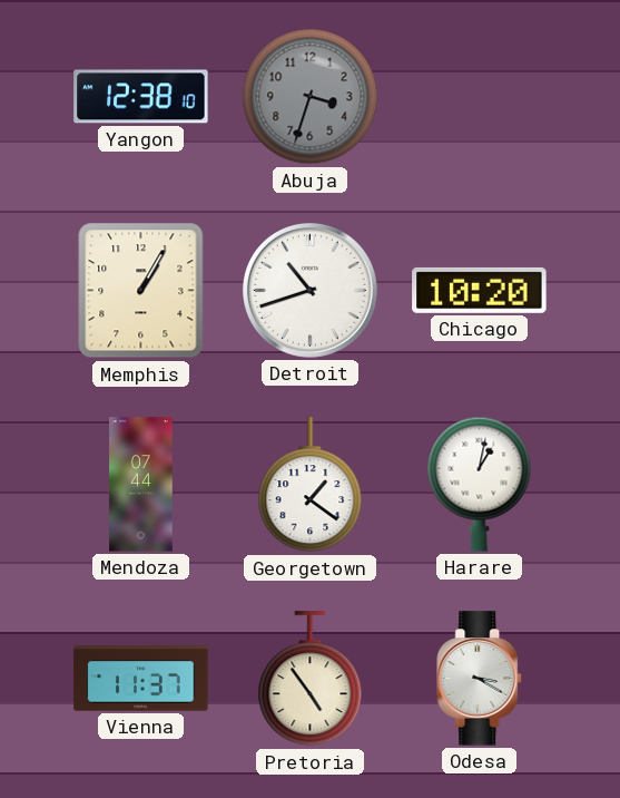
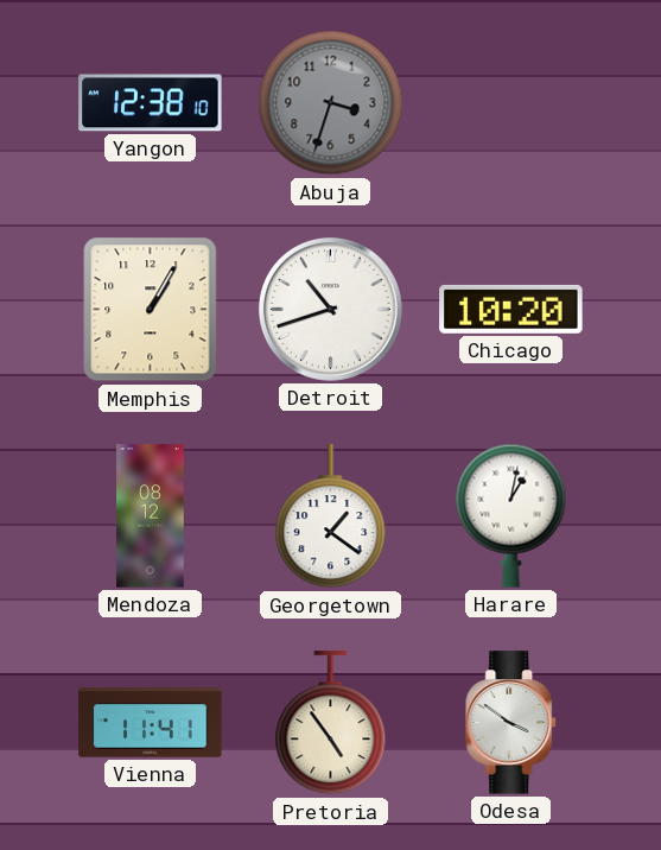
Mendoza: 07:44 -> 08:12
Vienna: 11:37 -> 11:41
Odesa: 3:20 -> 3:51
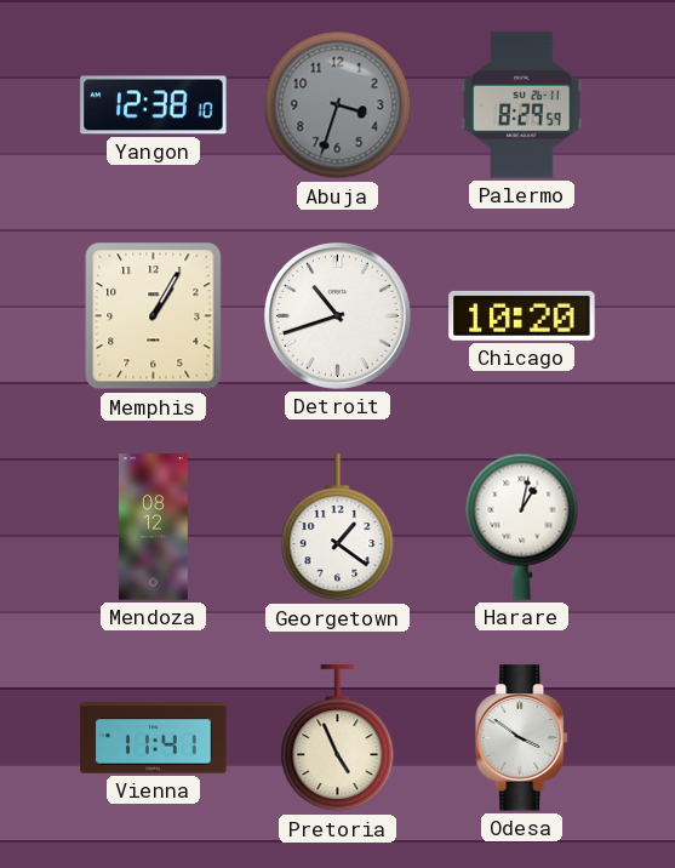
Palermo: none -> 8:29
Pretoria: 4:54 -> 4:56
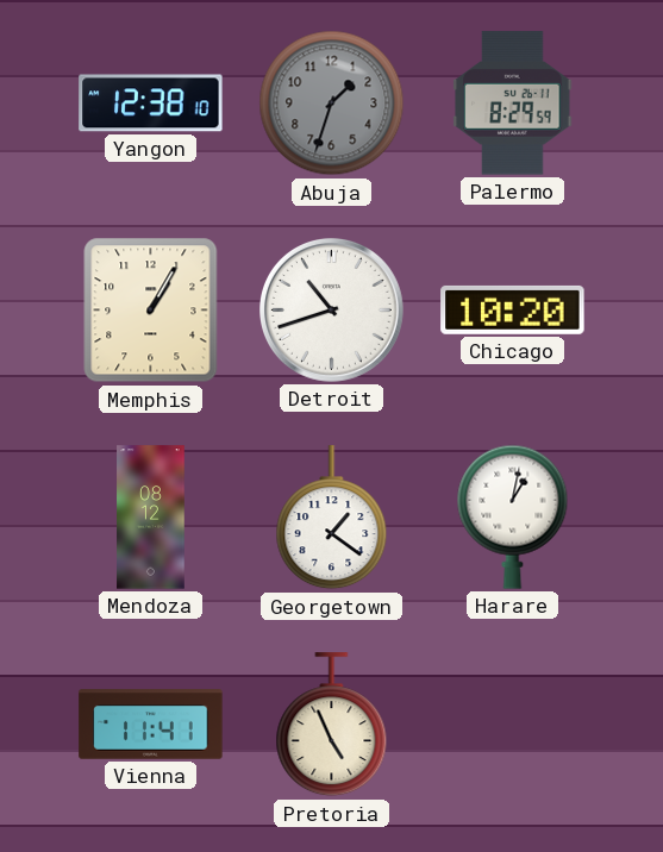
Abuja: 3:33 -> 1:33
Odesa: 3:51 -> none
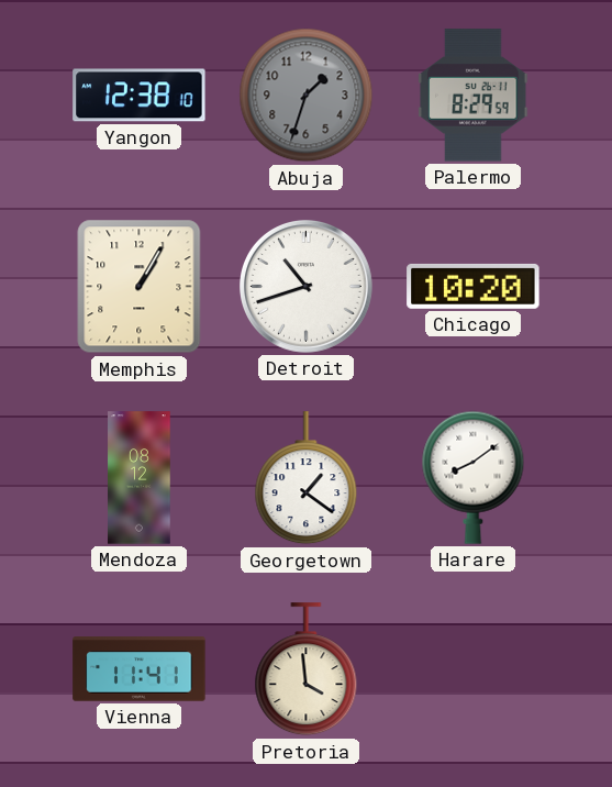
Harare: 1:02 -> 8:09
Pretoria: 4:56 -> 3:59
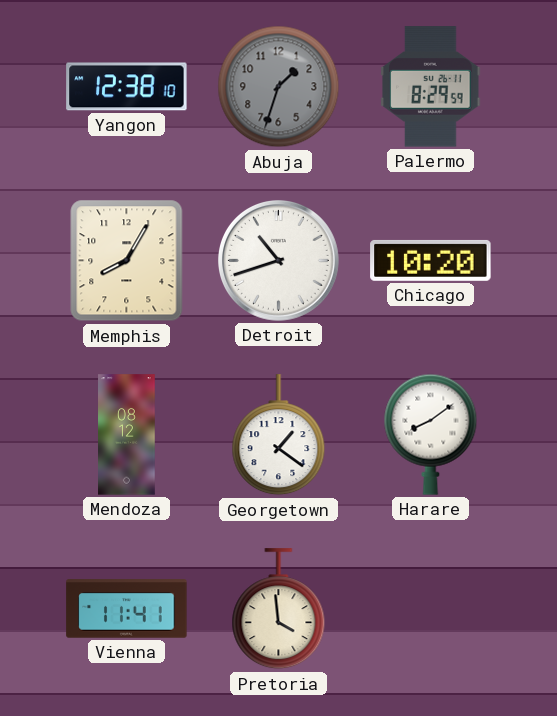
Memphis: 1:05 -> 8:05
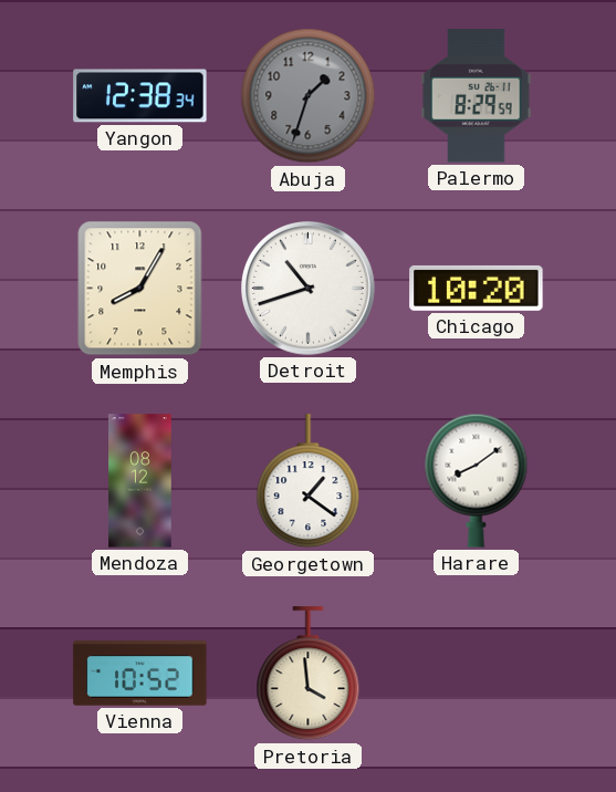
Yangon: 12:38:10 -> 12:38:34
Vienna: 11:41 -> 10:52
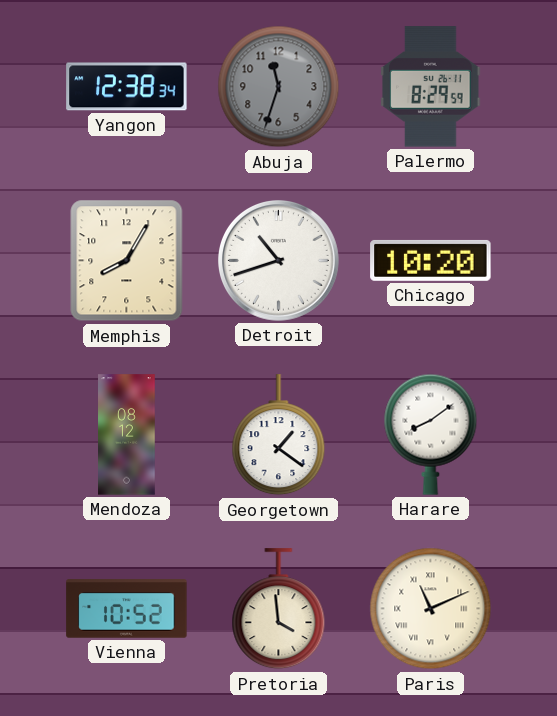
Abuja: 1:33 -> 11:33
Paris: none -> 11:11
